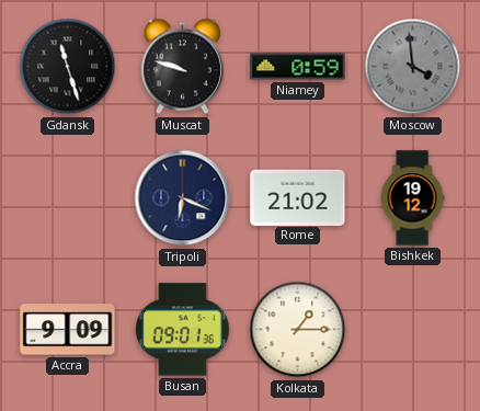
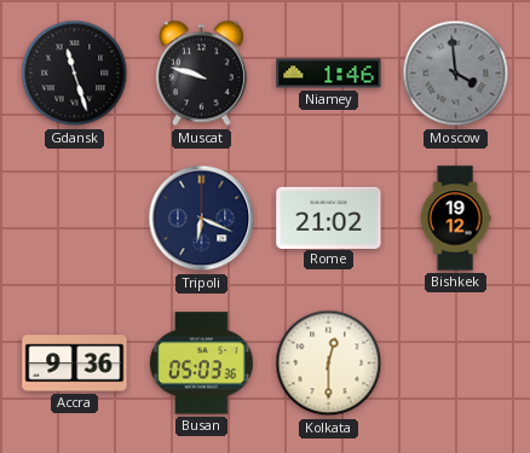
Niamey: 0:59 -> 1:46
Accra: 9:09 -> 9:36
Busan: 09:01 -> 05:03
Kolkata: 1:15 -> 12:30
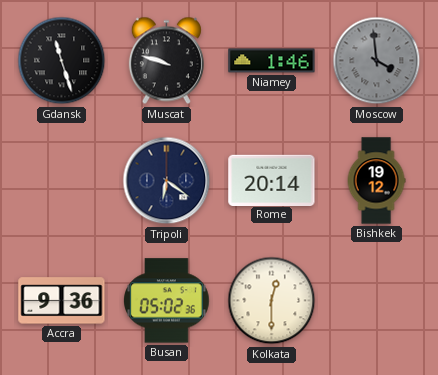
Tripoli: 6:19 -> 6:21
Rome: 21:02 -> 20:14
Busan: 05:03 -> 05:02
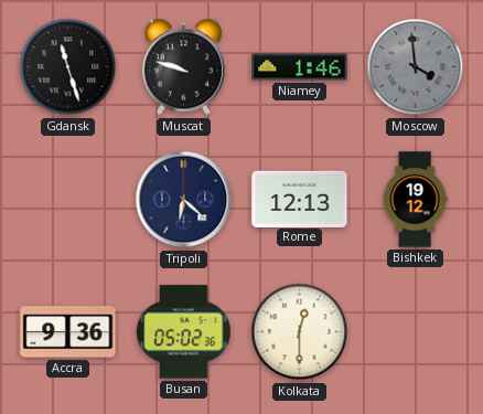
Tripoli: 6:21 -> 6:22
Rome: 20:14 -> 12:13
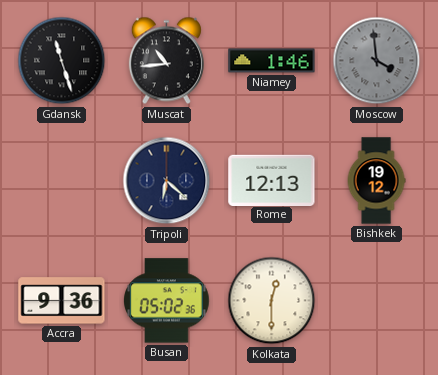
Muscat: 9:48 -> 10:44
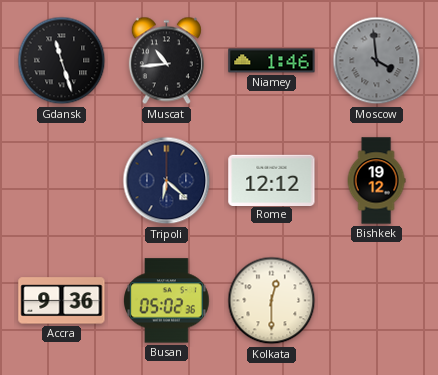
Rome: 12:13 -> 12:12
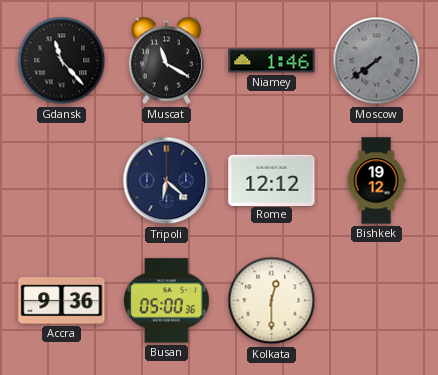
Gdansk: 11:27 -> 11:23
Muscat: 10:44 -> 11:20
Moscow: 3:59 -> 7:39
Busan: 05:02 -> 05:00
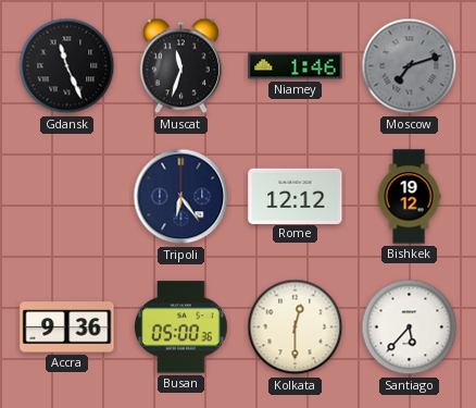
Gdansk: 11:23 -> 11:26
Muscat: 11:20 -> 11:33
Moscow: 7:39 -> 7:12
Tripoli: 6:22 -> 6:24
Santiago: none -> 5:37
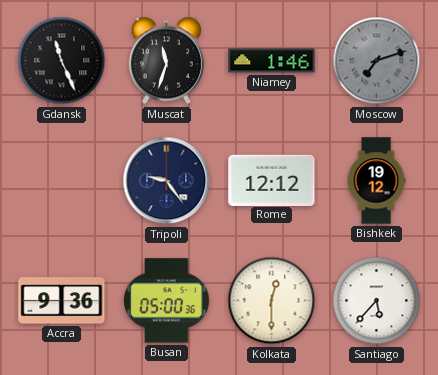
Tripoli: 6:24 -> 9:24
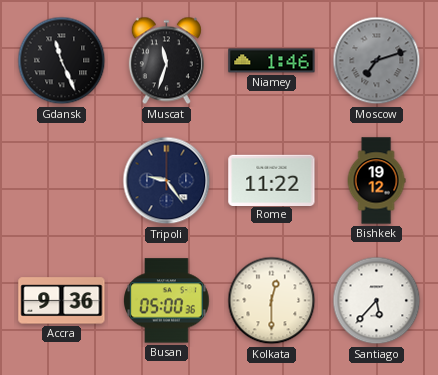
Rome: 12:12 -> 11:22
